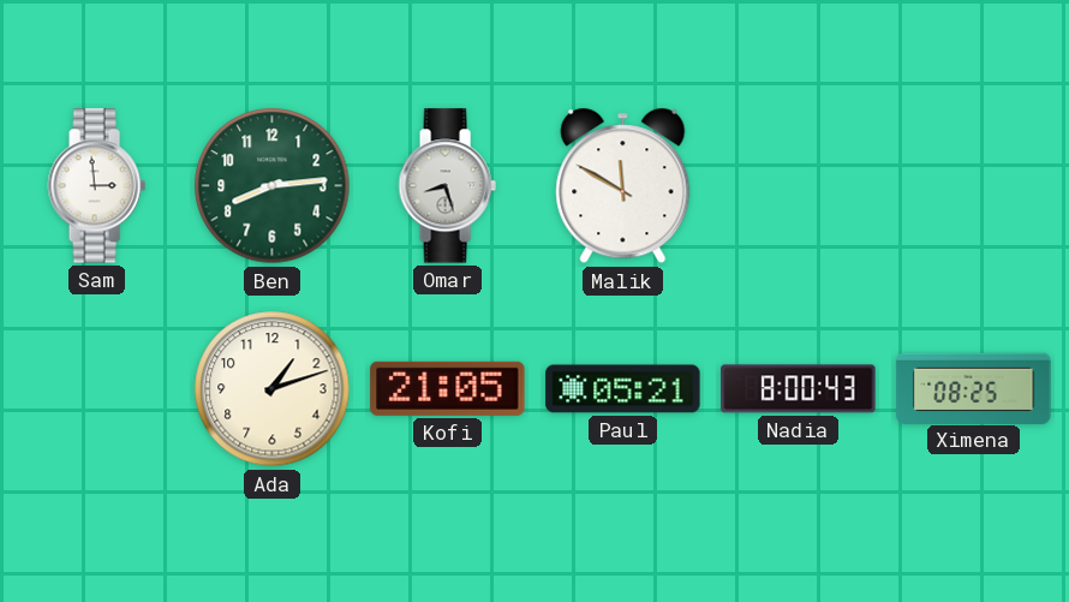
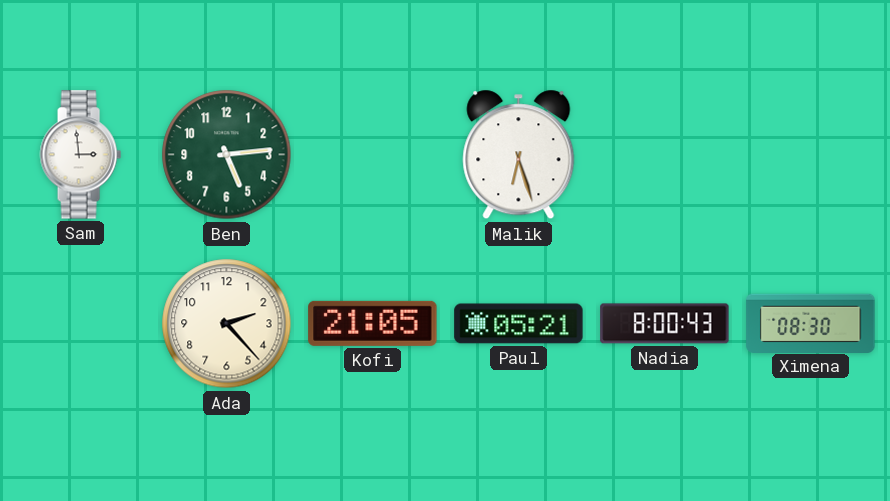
Ben: 8:14 -> 5:14
Omar: 8:27 -> none
Malik: 11:50 -> 6:27
Ada: 1:12 -> 2:23
Ximena: 08:25 -> 08:30
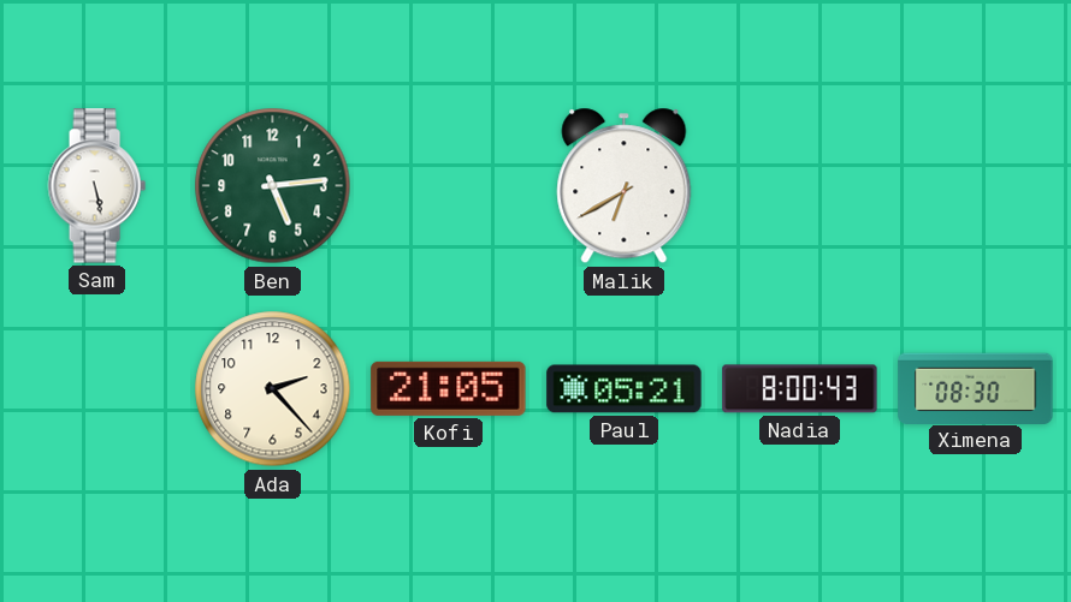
Sam: 2:59 -> 5:28
Malik: 6:27 -> 6:40
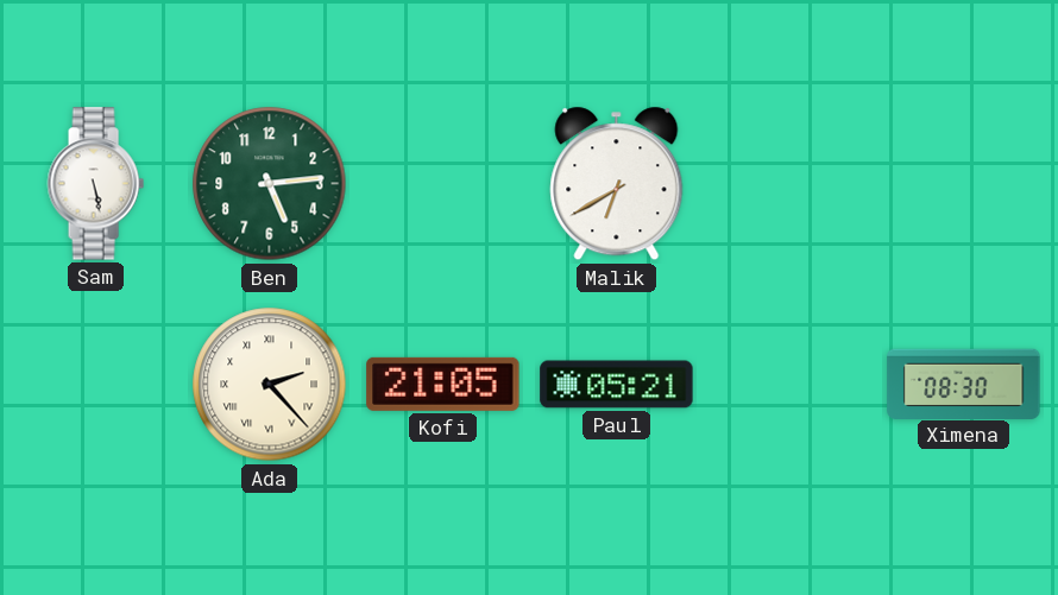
Ada numerals: Arabic -> Roman
Nadia: 8:00 -> none
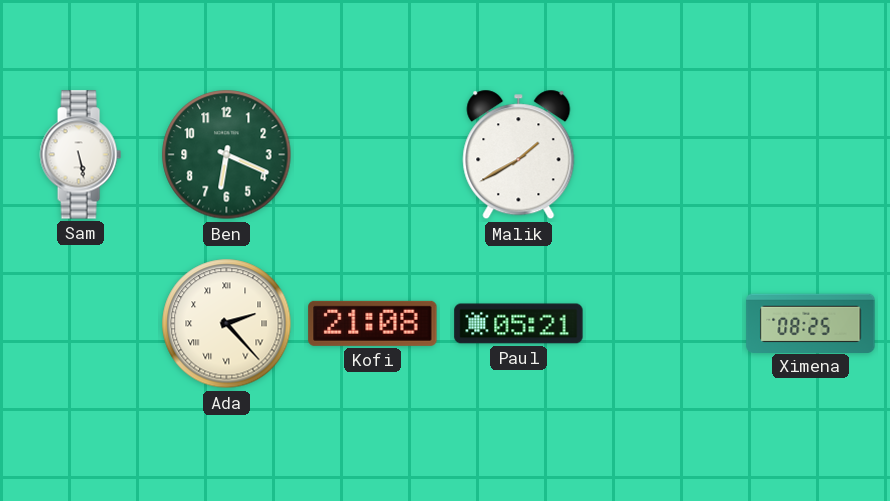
Ben: 5:14 -> 6:19
Malik: 6:40 -> 1:40
Kofi: 21:05 -> 21:08
Ximena: 08:30 -> 08:25
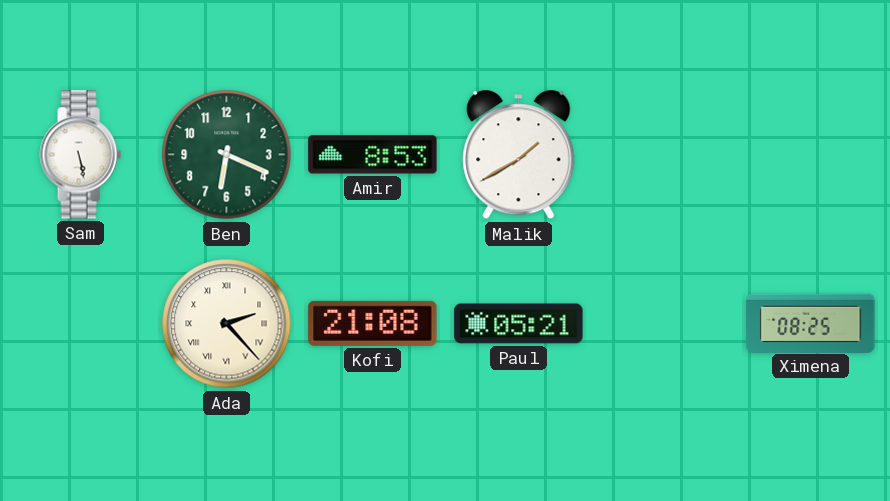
Amir: none -> 8:53
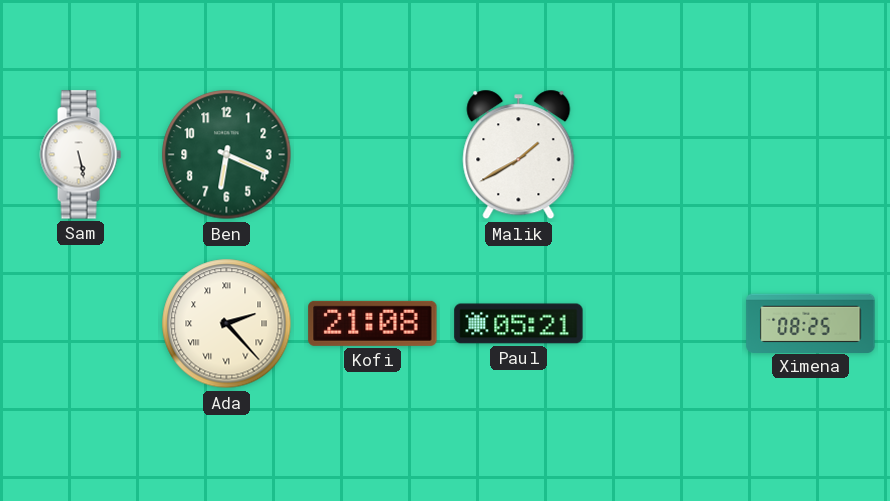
Amir: 8:53 -> none
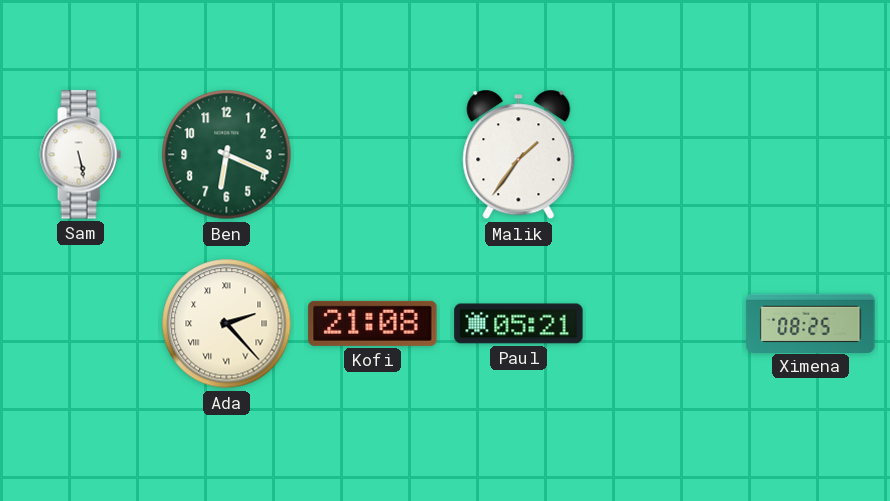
Malik: 1:40 -> 1:36
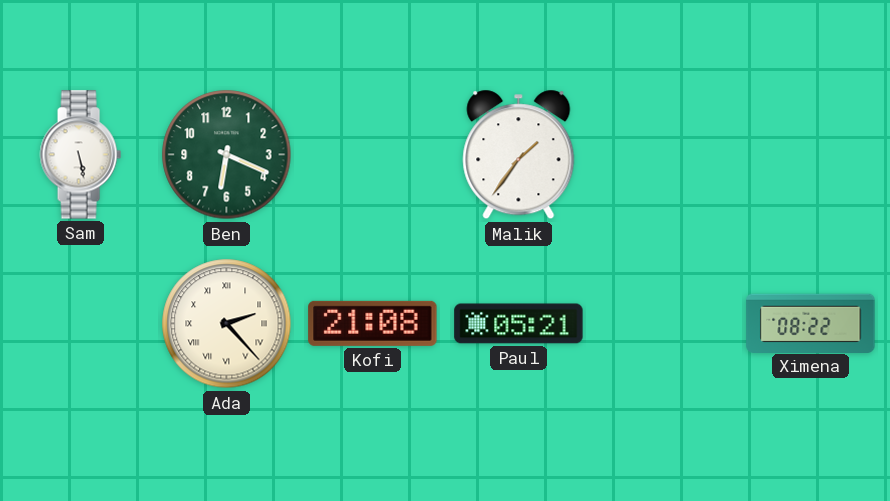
Ximena: 08:25 -> 08:22
